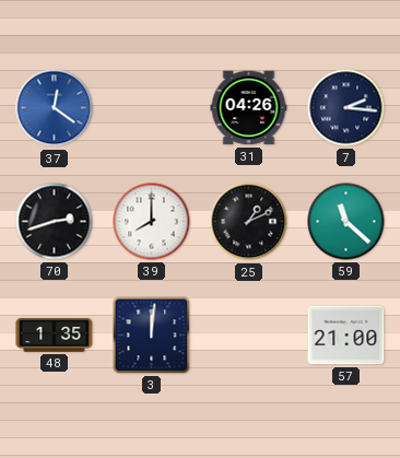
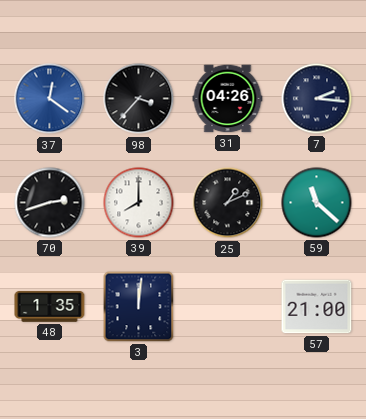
98: none -> 3:37
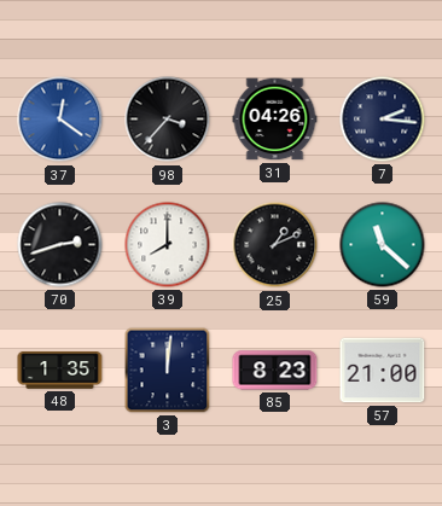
85: none -> 8:23
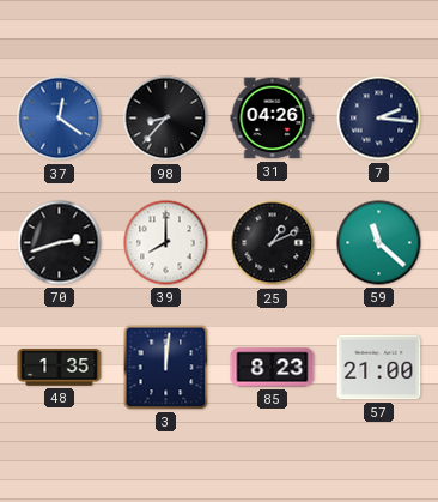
98: 3:37 -> 8:37
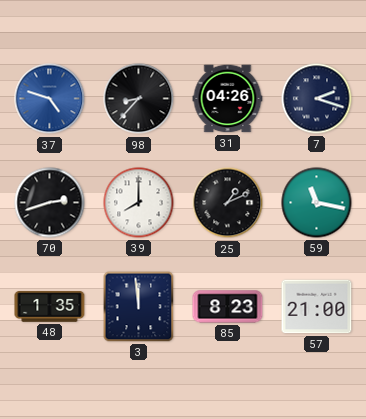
37: 12:21 -> 4:48
7: 2:16 -> 2:18
59: 11:22 -> 11:17
3: 12:01 -> 11:59
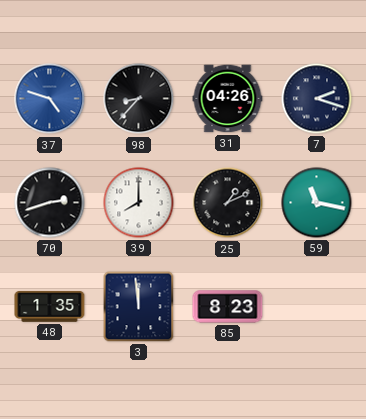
57: 21:00 -> none
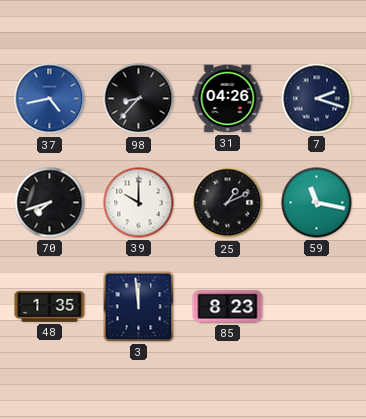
37: 4:48 -> 4:43
70: 2:42 -> 7:42
39: 8:00 -> 10:00
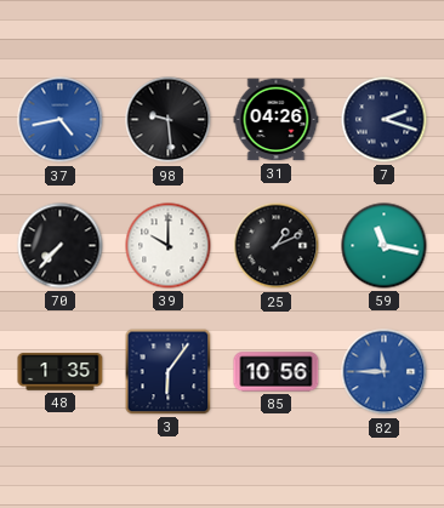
98: 8:37 -> 9:29
70: 7:42 -> 7:37
3: 11:59 -> 6:06
85: 8:23 -> 10:56
82: none -> 11:45
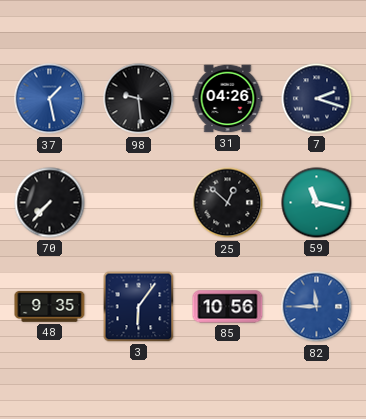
37: 4:43 -> 1:28
39: 10:00 -> none
25: 1:11 -> 12:52
48: 1:35 -> 9:35
